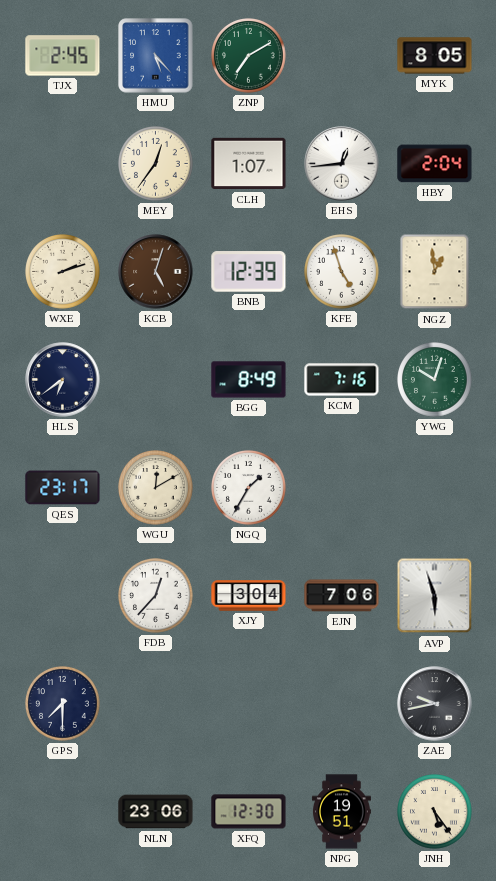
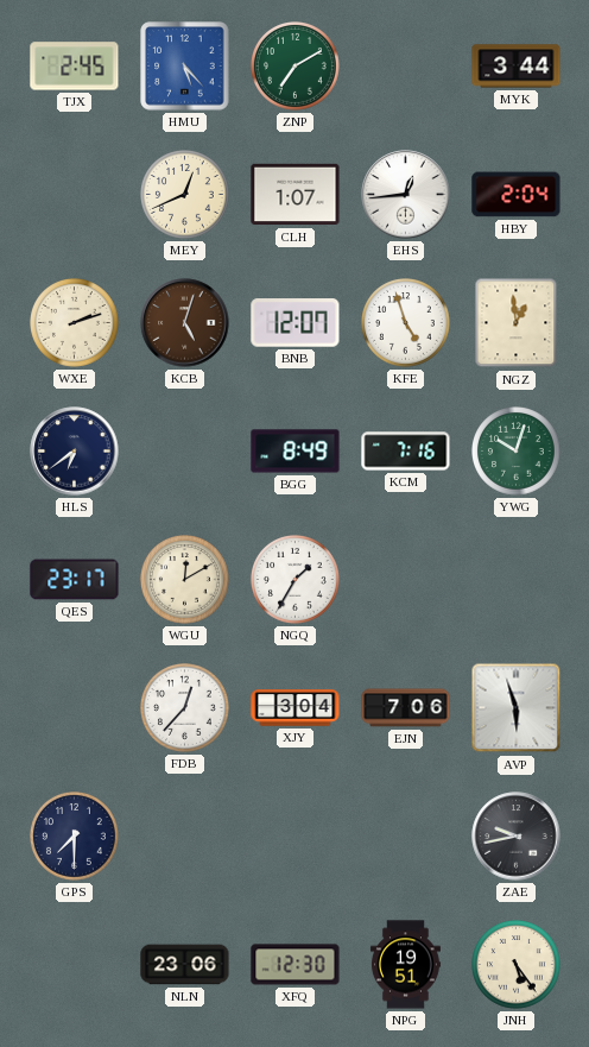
MYK: 8:05 -> 3:44
MEY: 12:36 -> 12:41
BNB: 12:39 -> 12:07
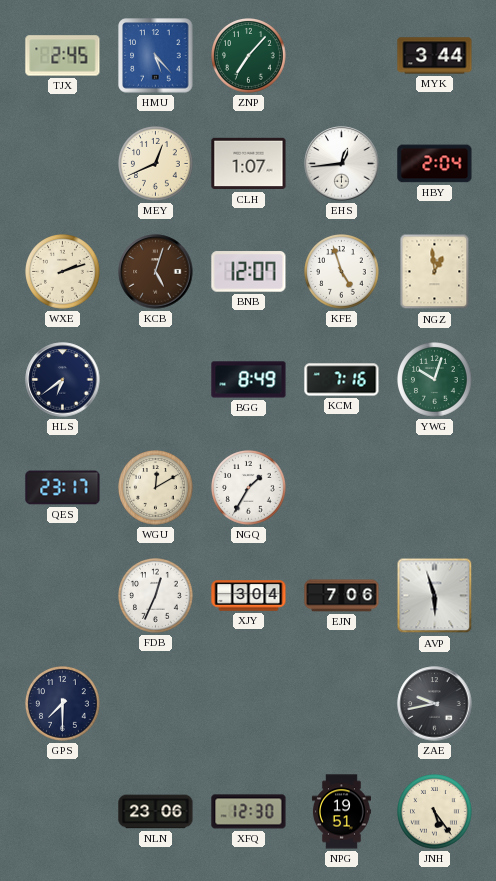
ZNP: 7:10 -> 7:07
FDB: 12:37 -> 12:34
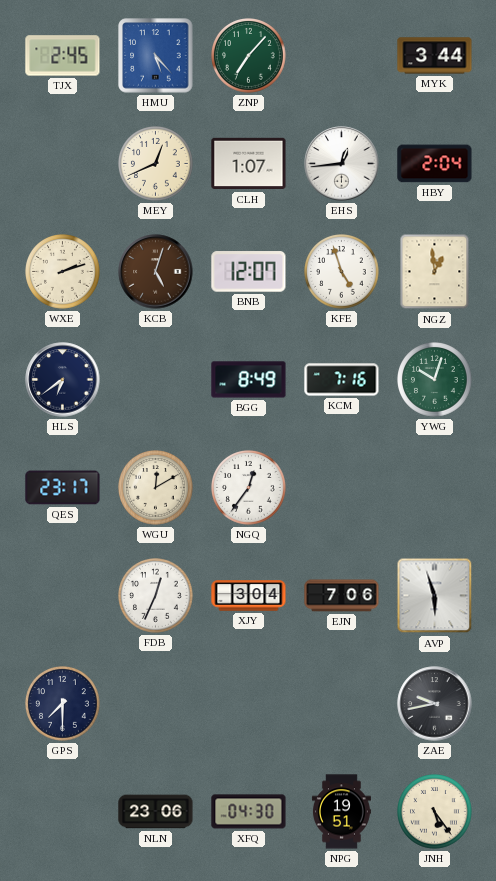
NGQ: 1:35 -> 12:36
XFQ: 12:30 -> 04:30
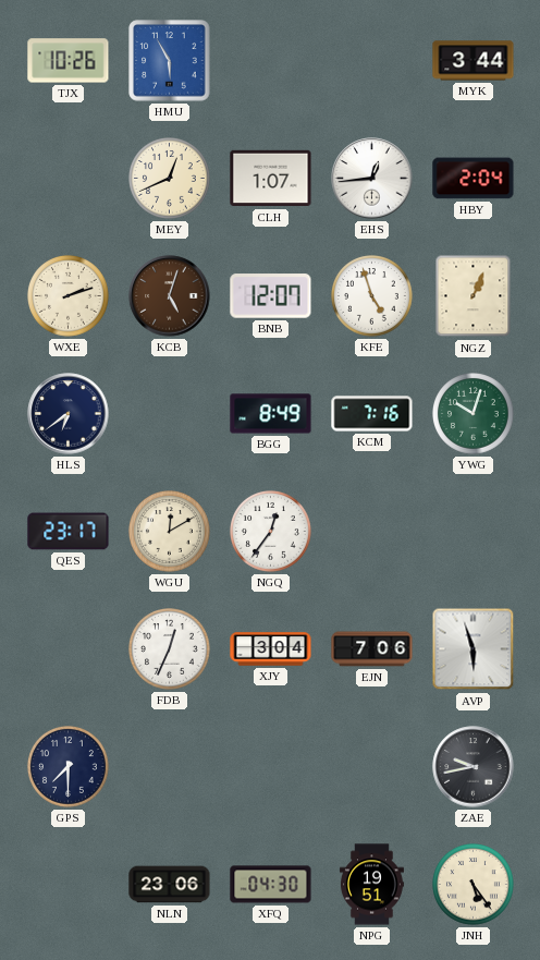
TJX: 2:45 -> 10:26
HMU: 5:23 -> 5:55
ZNP: 7:07 -> none
NGZ: 12:59 -> 1:04
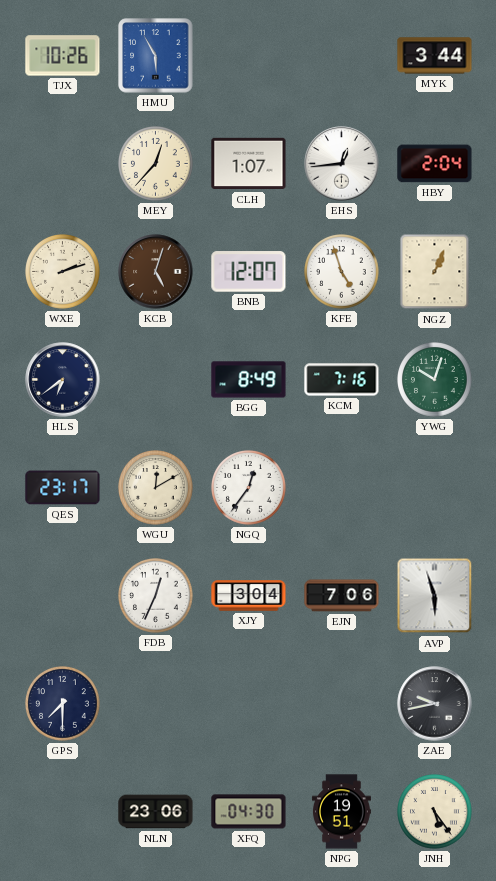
MEY: 12:41 -> 12:37
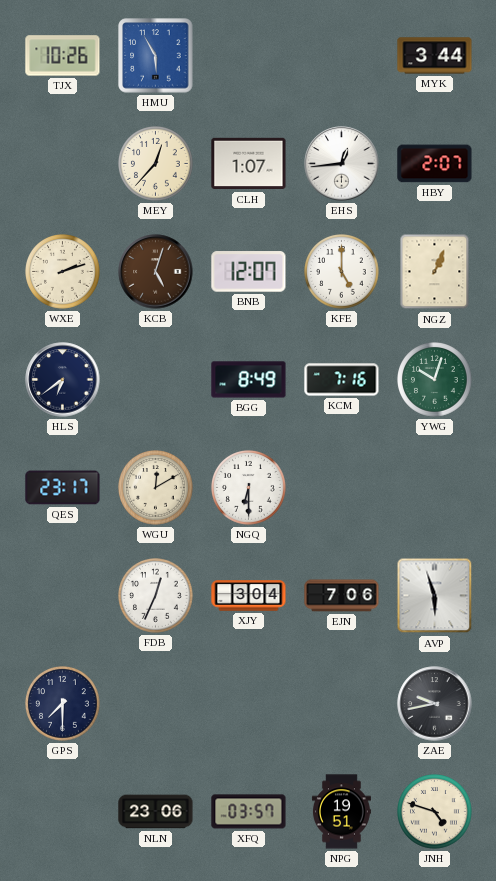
HBY: 2:04 -> 2:07
KFE: 4:57 -> 5:00
NGQ: 12:36 -> 6:30
XFQ: 04:30 -> 03:57
JNH: 5:24 -> 4:48
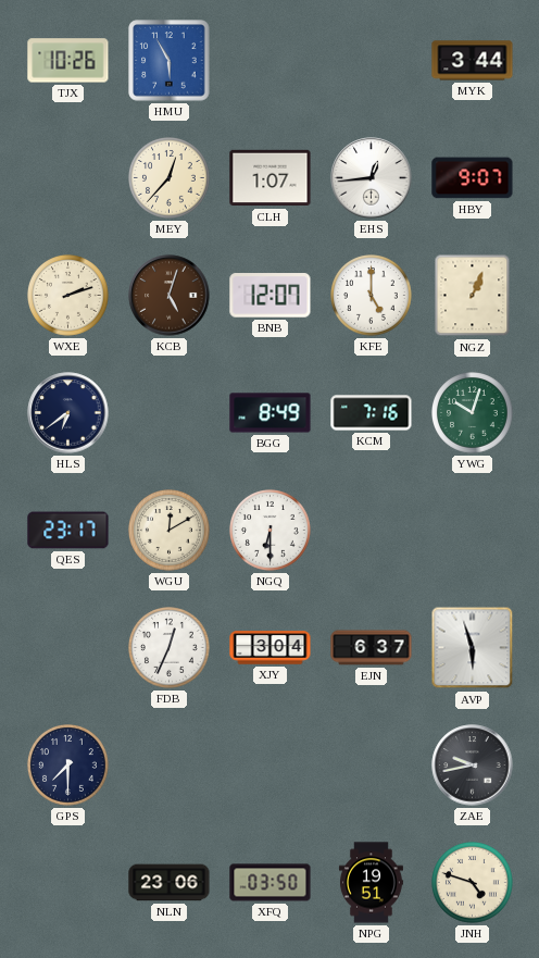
HBY: 2:07 -> 9:07
EJN: 7:06 -> 6:37
XFQ: 03:57 -> 03:50
